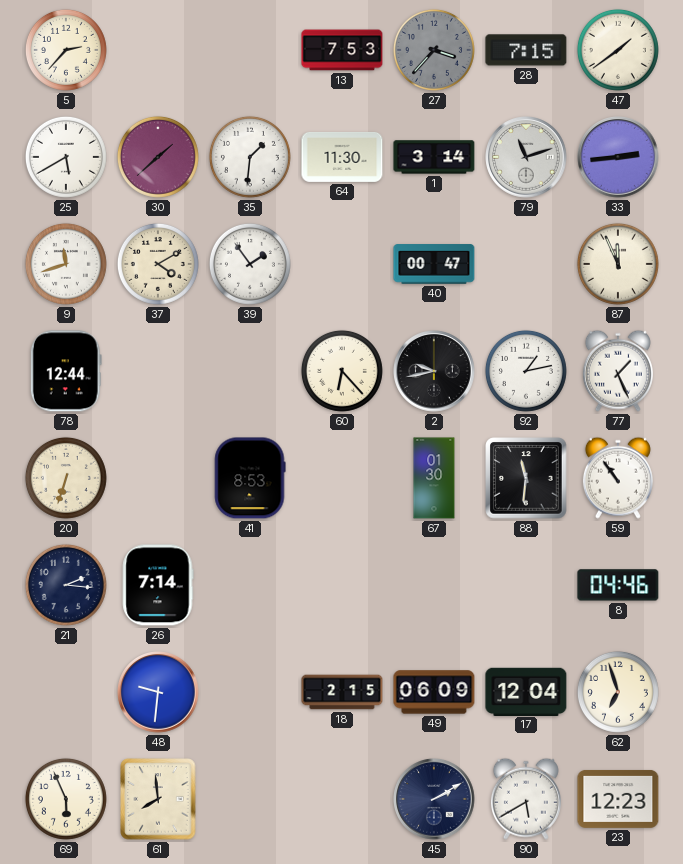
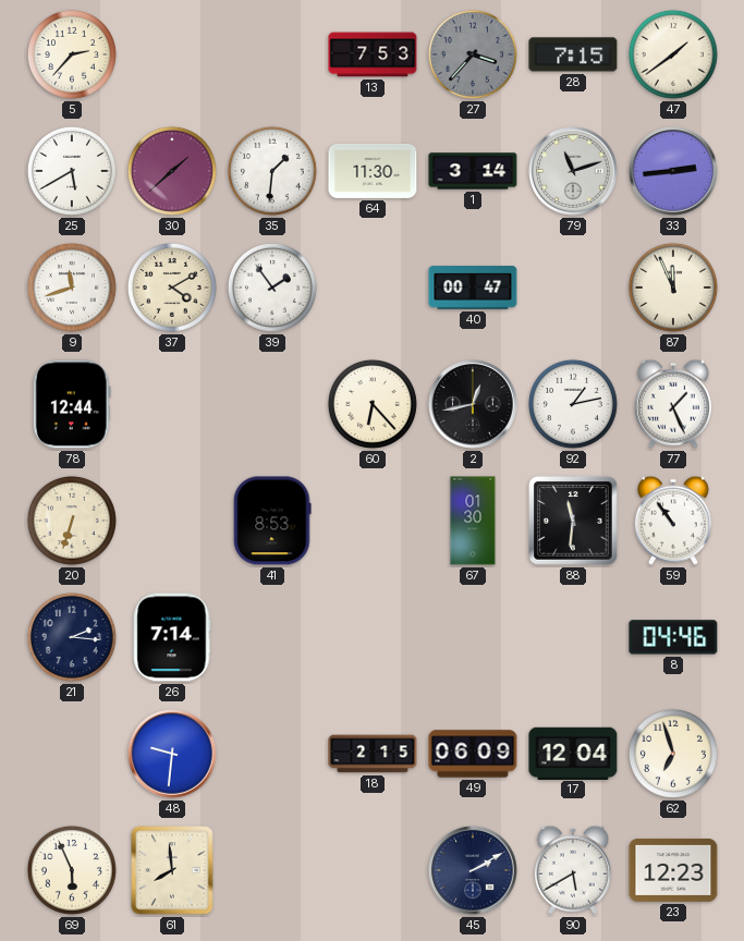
2: 9:43 -> 12:43
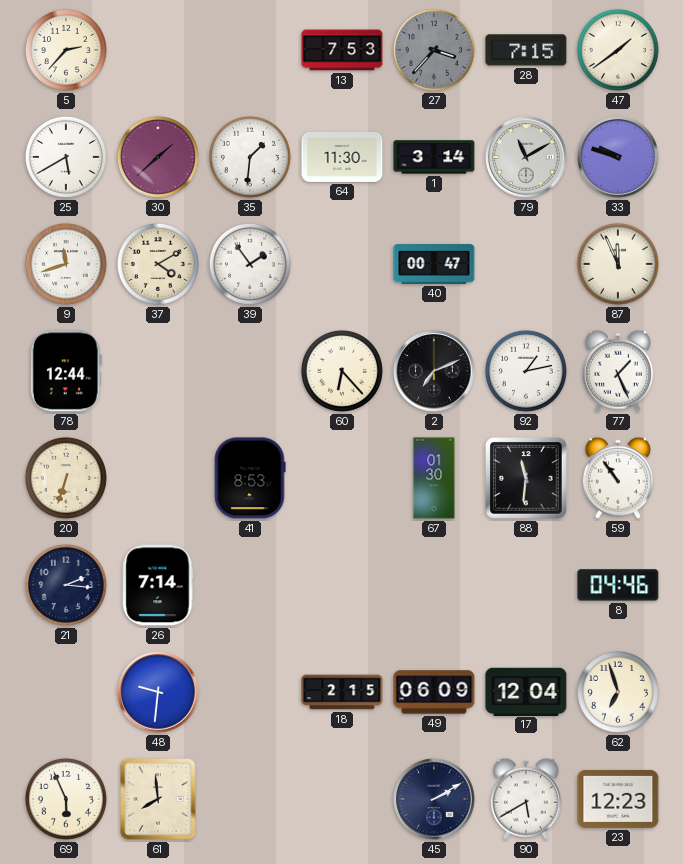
79: 11:12 -> 11:10
33: 2:44 -> 9:48
2: 12:43 -> 7:11
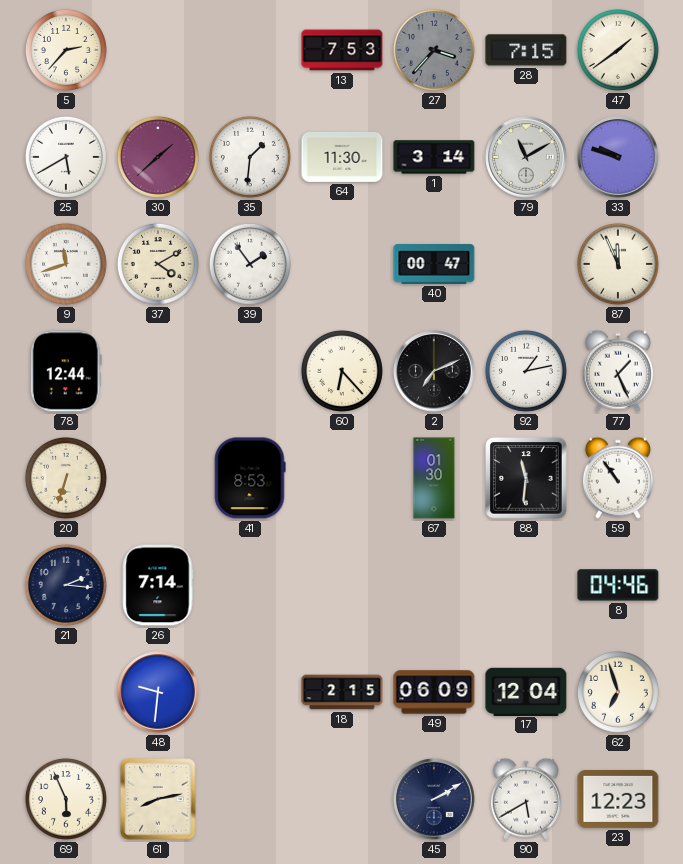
61: 7:59 -> 8:13
